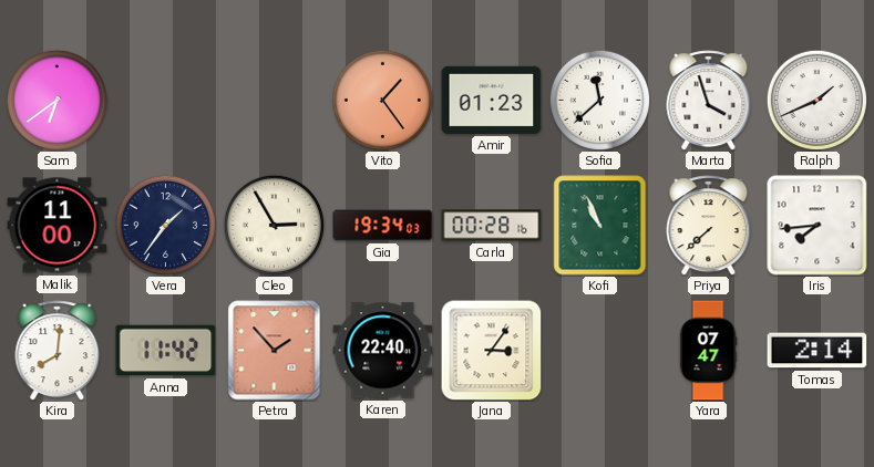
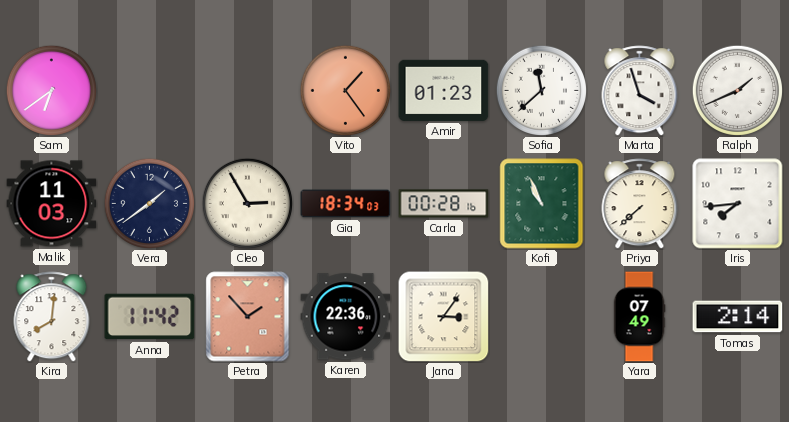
Malik: 11:00 -> 11:03
Vera: 1:36 -> 1:39
Gia: 19:34 -> 18:34
Karen: 22:40 -> 22:36
Yara: 07:47 -> 07:49
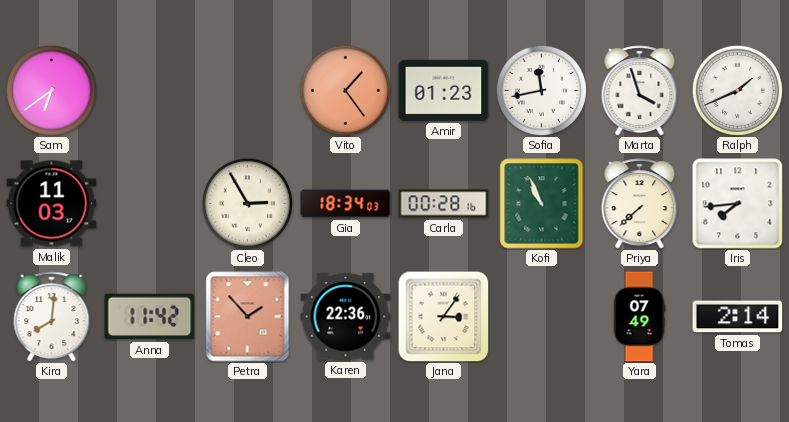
Sofia: 11:38 -> 11:43
Vera: 1:39 -> none
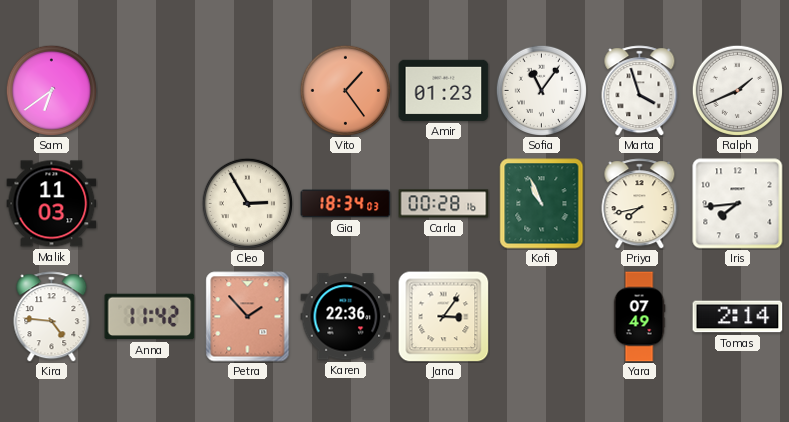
Sofia: 11:43 -> 11:06
Priya: 7:38 -> 7:43
Kira: 8:01 -> 4:46
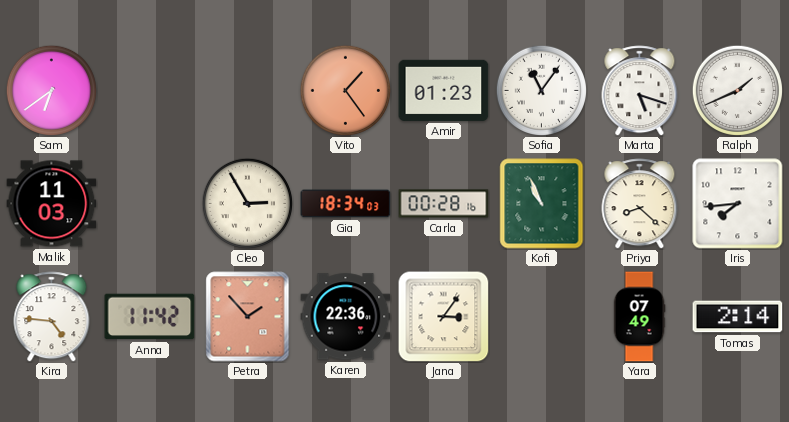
Marta: 3:57 -> 5:18
Priya: 7:43 -> 8:22
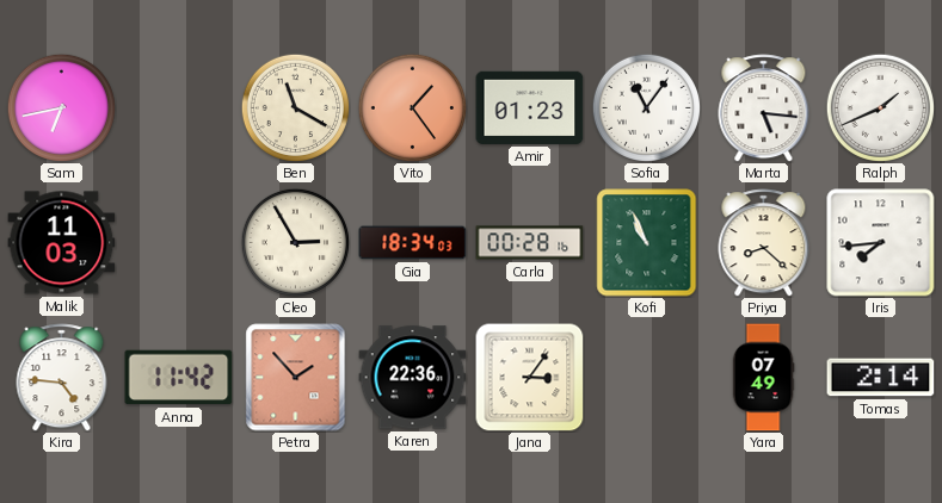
Sam: 6:39 -> 6:43
Ben: none -> 11:20
Marta: 5:18 -> 5:16
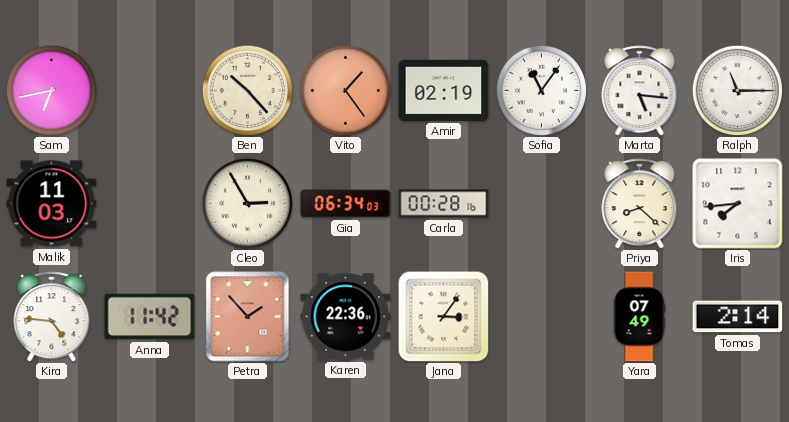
Ben: 11:20 -> 10:23
Amir: 01:23 -> 02:19
Ralph: 1:41 -> 11:15
Gia: 18:34 -> 06:34
Kofi: 10:56 -> none
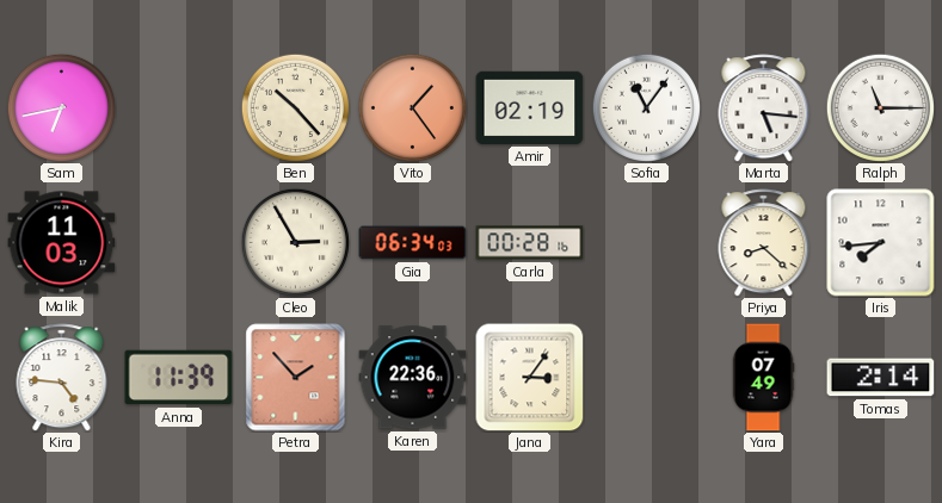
Anna: 11:42 -> 11:39
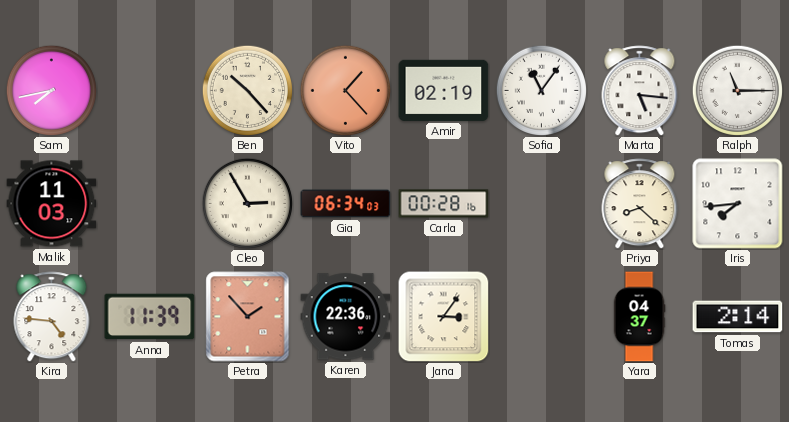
Sam: 6:43 -> 7:43
Vito: 1:24 -> 1:23
Yara: 07:49 -> 04:37
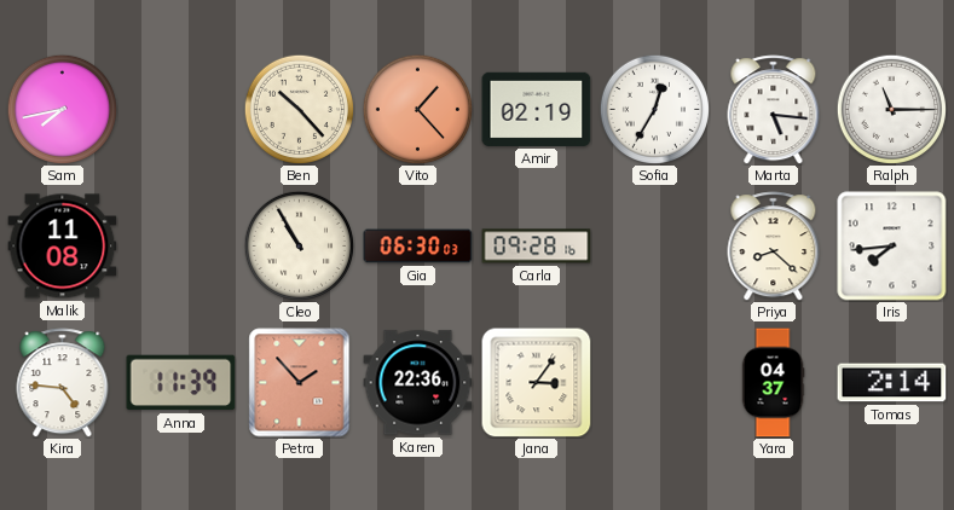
Sofia: 11:06 -> 12:35
Malik: 11:03 -> 11:08
Cleo: 2:55 -> 10:55
Gia: 06:34 -> 06:30
Carla: 00:28 -> 09:28
